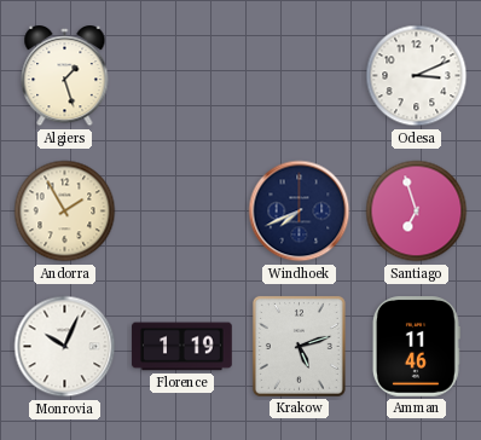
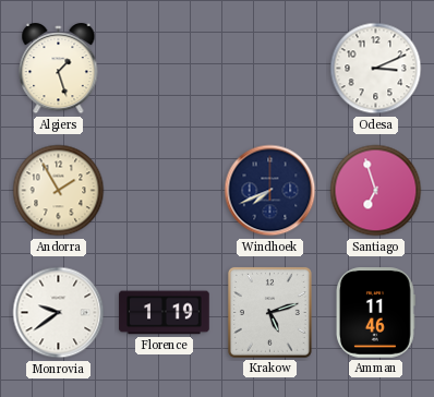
Monrovia: 10:04 -> 9:39
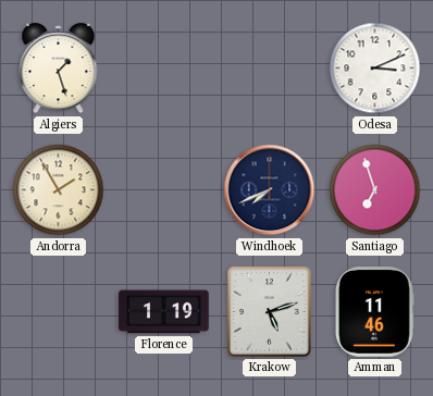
Monrovia: 9:39 -> none
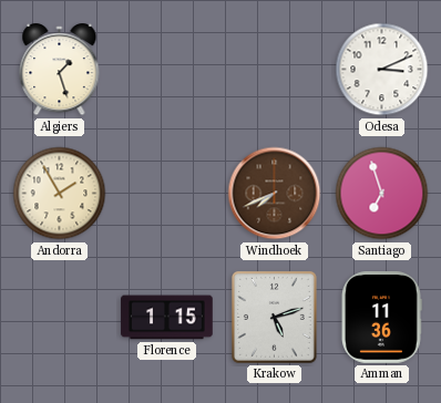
Windhoek dial: navy -> brown
Florence: 1:19 -> 1:15
Amman: 11:46 -> 11:36
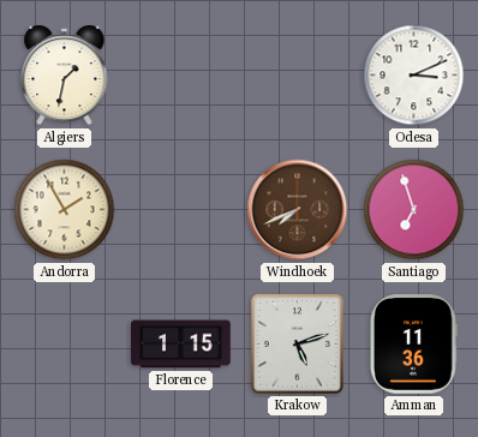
Algiers: 1:27 -> 1:32
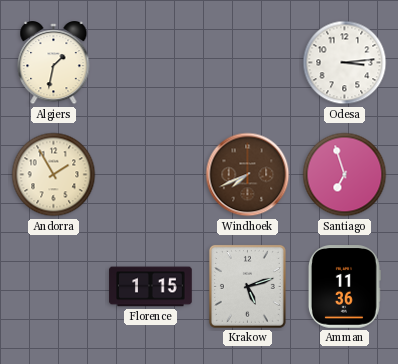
Odesa: 3:11 -> 3:14
